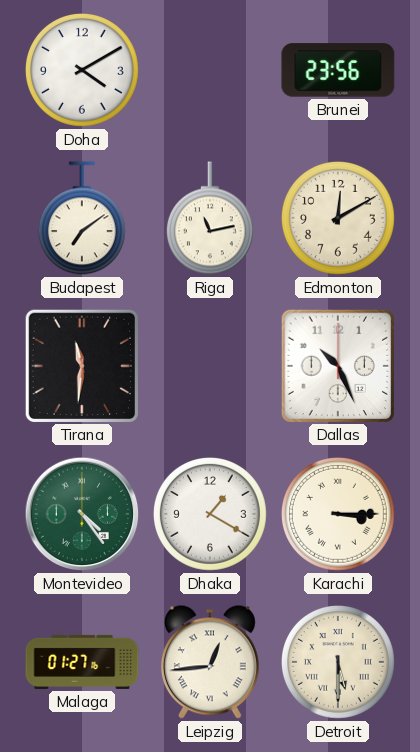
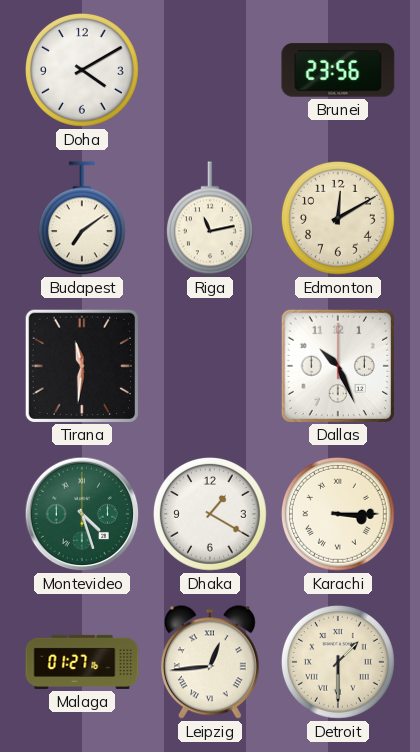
Montevideo: 4:24 -> 4:27
Detroit: 5:30 -> 1:30
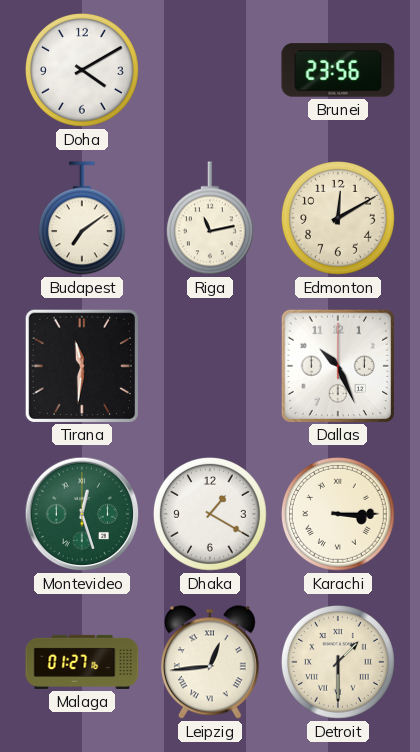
Montevideo: 4:27 -> 12:27
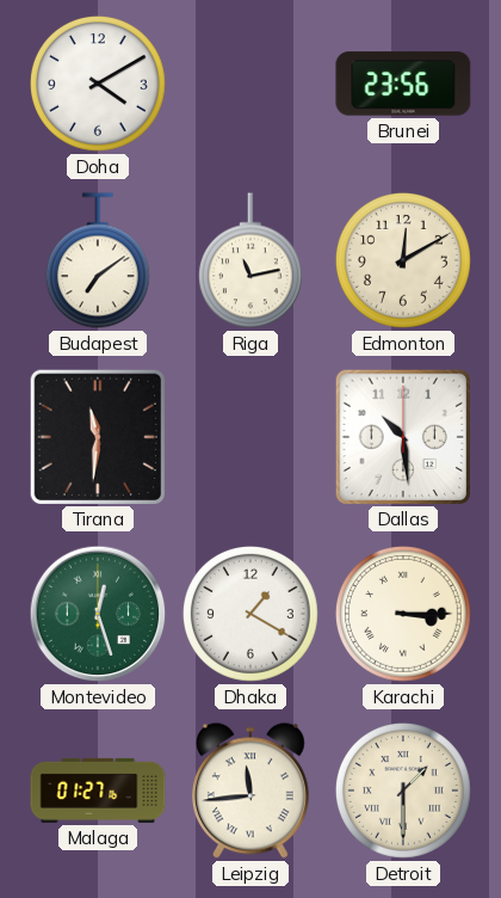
Dallas: 10:26 -> 10:29
Leipzig: 12:44 -> 11:44
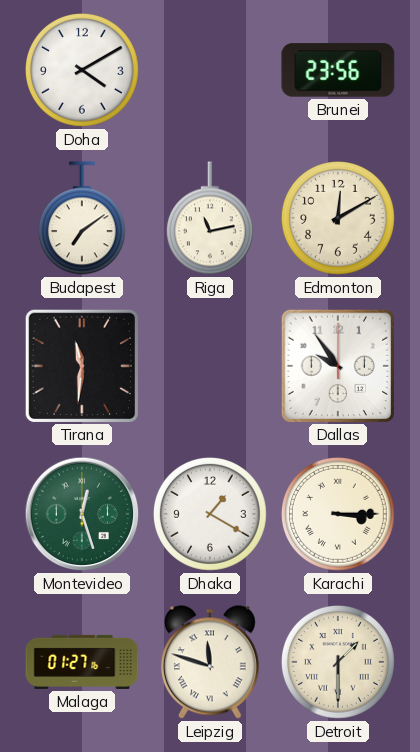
Dallas: 10:29 -> 9:54
Leipzig: 11:44 -> 11:48
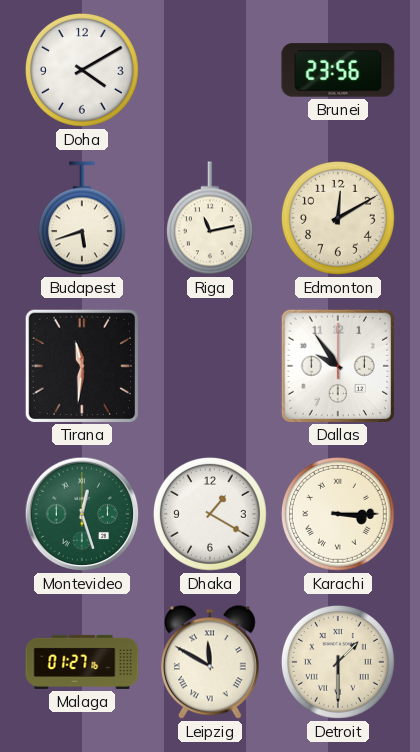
Budapest: 7:09 -> 5:42
Leipzig: 11:48 -> 11:50
